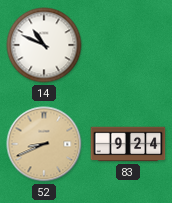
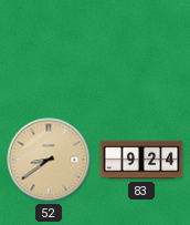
14: 10:49 -> none
52: 8:41 -> 8:39
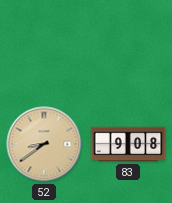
83: 9:24 -> 9:08
